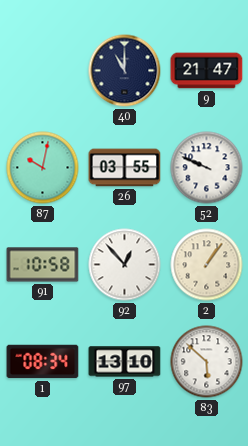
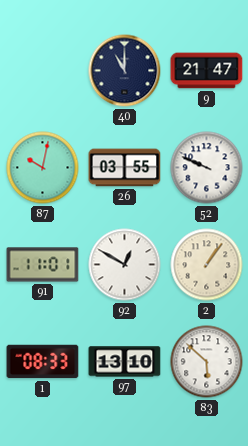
91: 10:58 -> 11:01
92: 12:53 -> 12:50
1: 08:34 -> 08:33
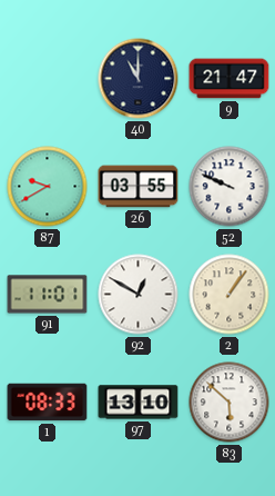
87: 10:02 -> 9:40
